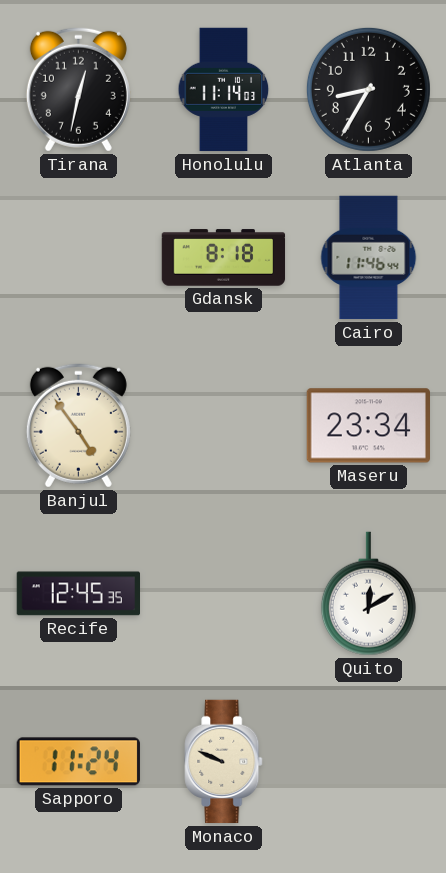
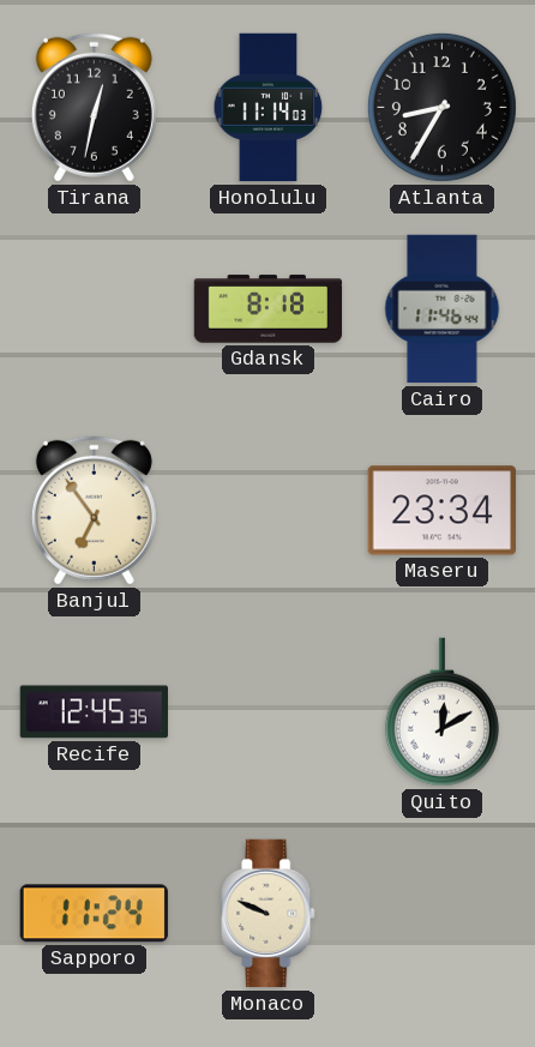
Banjul: 4:54 -> 6:54
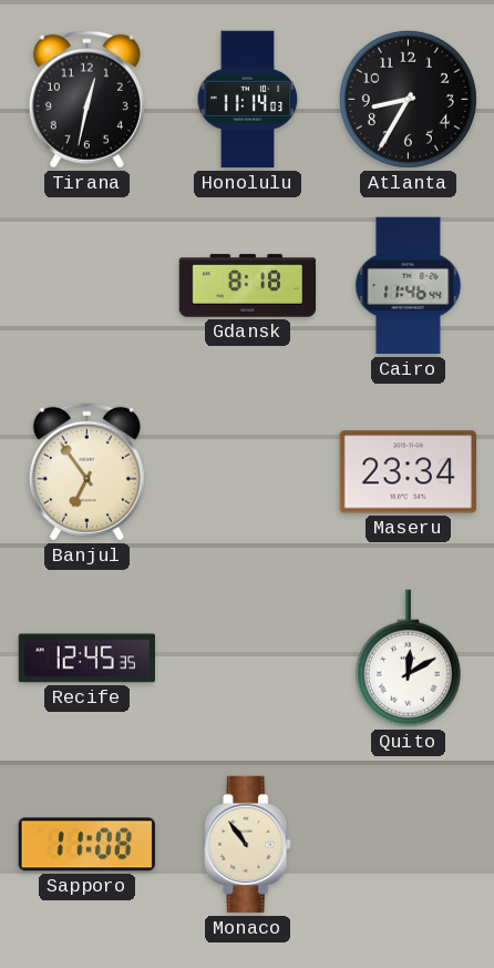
Sapporo: 11:24 -> 11:08
Monaco: 9:49 -> 10:54
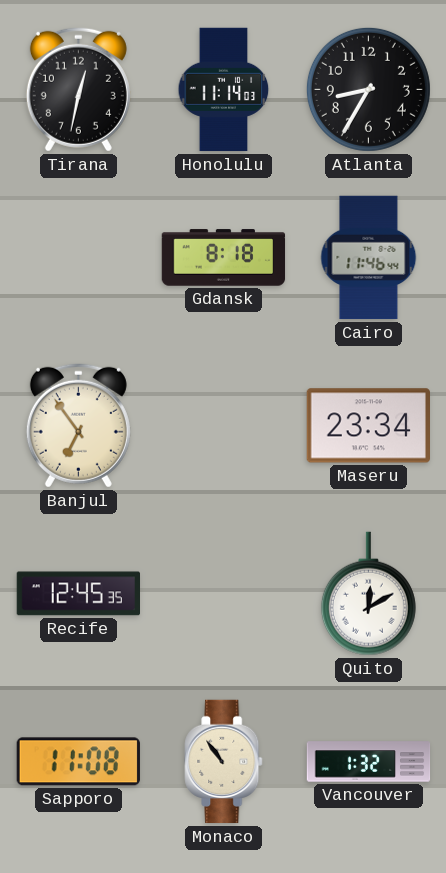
Vancouver: none -> 1:32
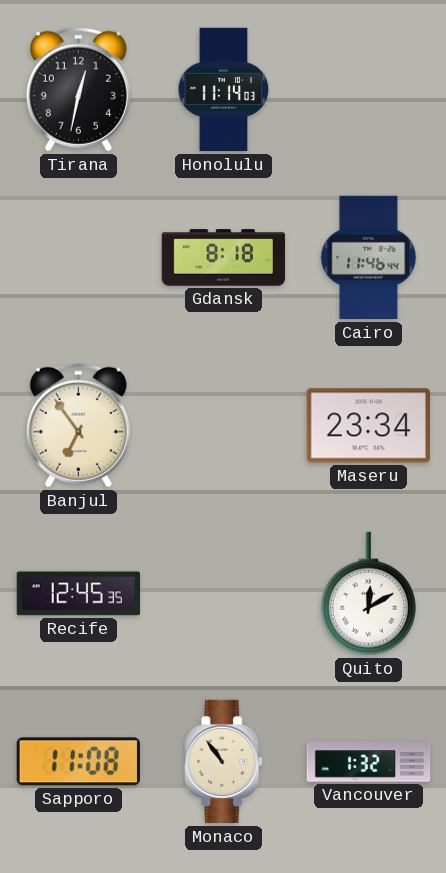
Atlanta: 8:35 -> none
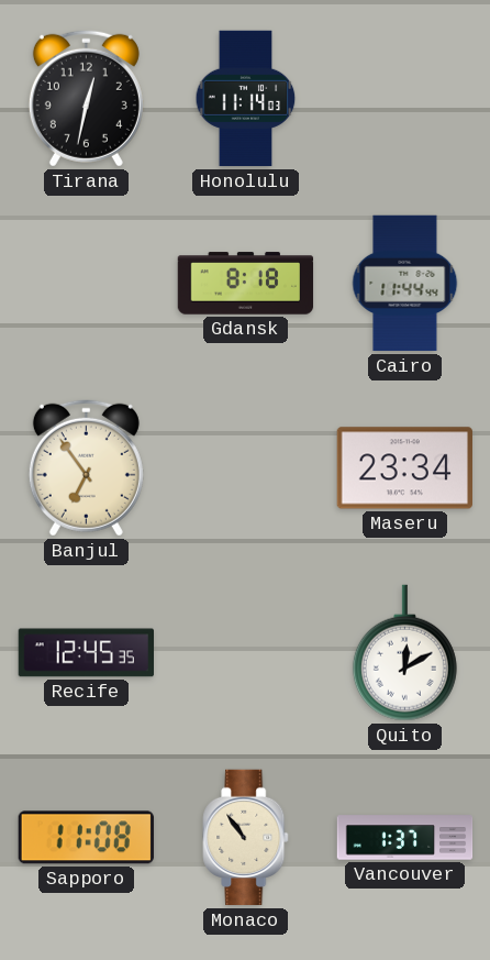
Cairo: 11:46 -> 11:44
Vancouver: 1:32 -> 1:37
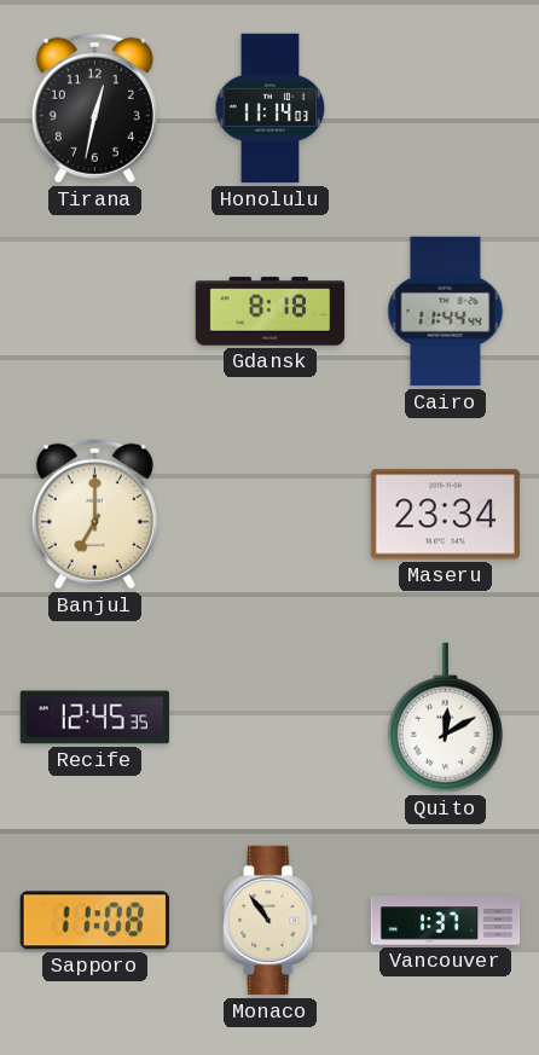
Banjul: 6:54 -> 7:00
